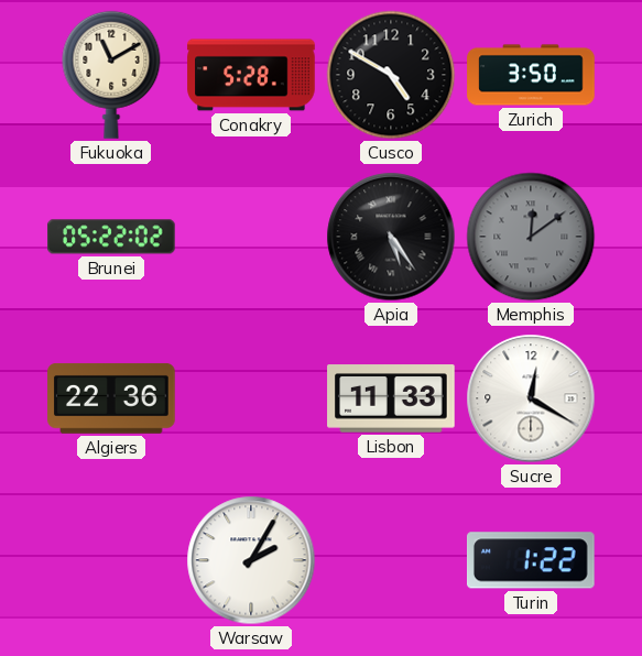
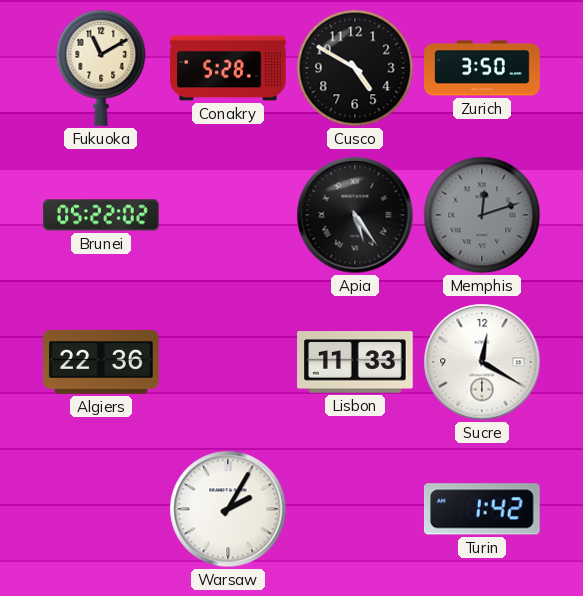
Memphis: 12:09 -> 12:12
Turin: 1:22 -> 1:42
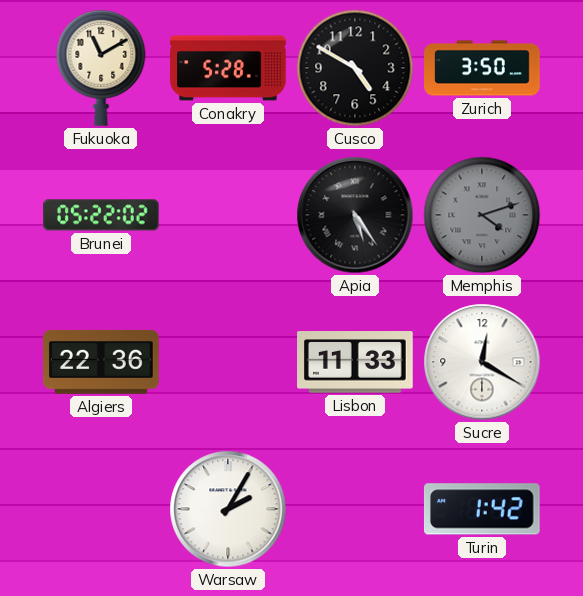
Memphis: 12:12 -> 4:12
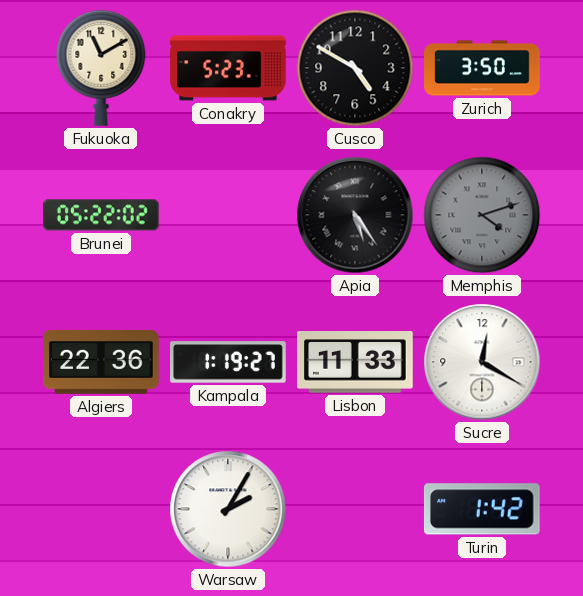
Conakry: 5:28 -> 5:23
Kampala: none -> 1:19
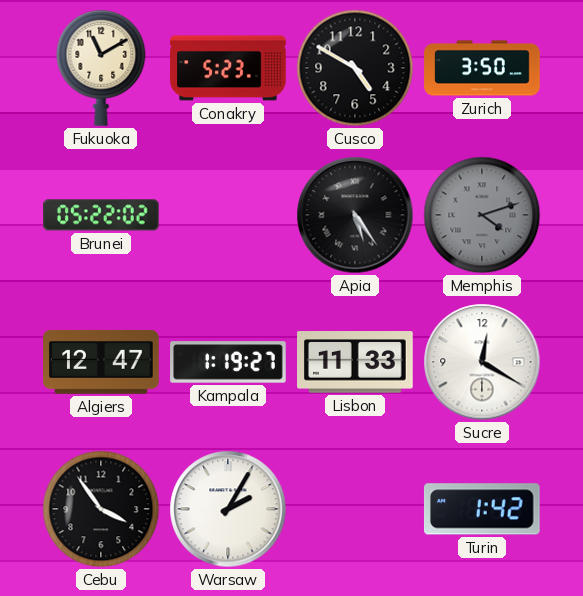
Algiers: 22:36 -> 12:47
Cebu: none -> 3:54
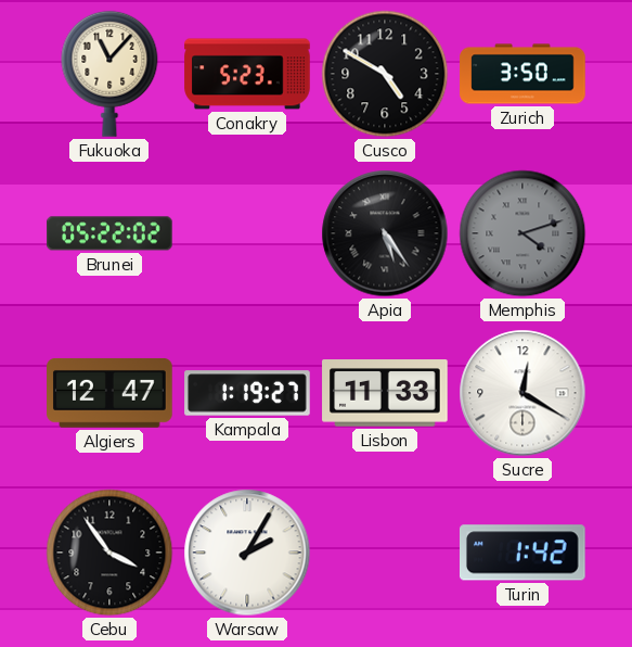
Fukuoka: 11:10 -> 11:07
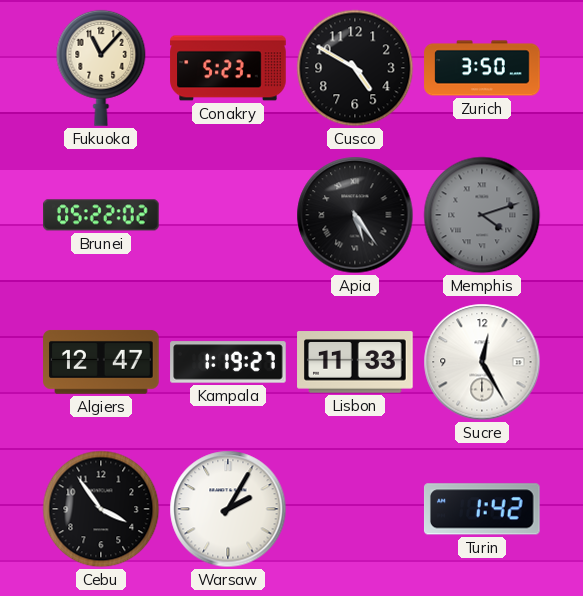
Sucre: 12:20 -> 12:25
